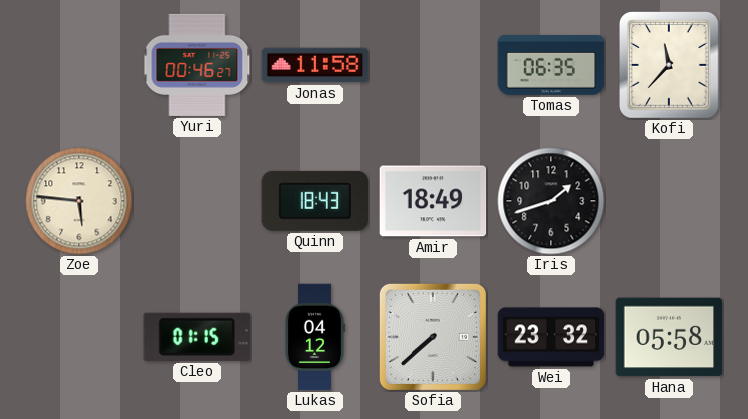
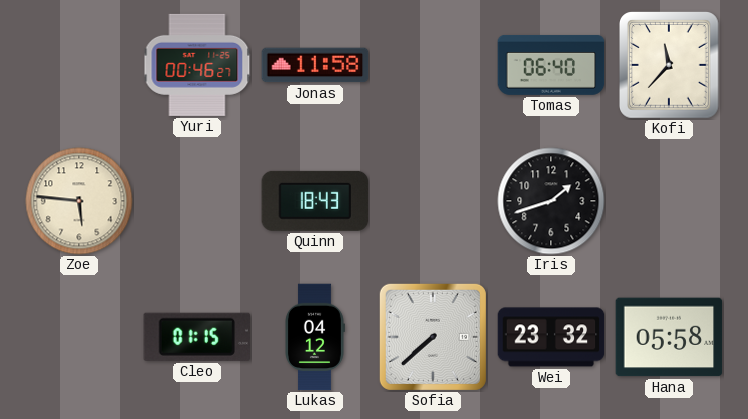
Tomas: 06:35 -> 06:40
Amir: 18:49 -> none
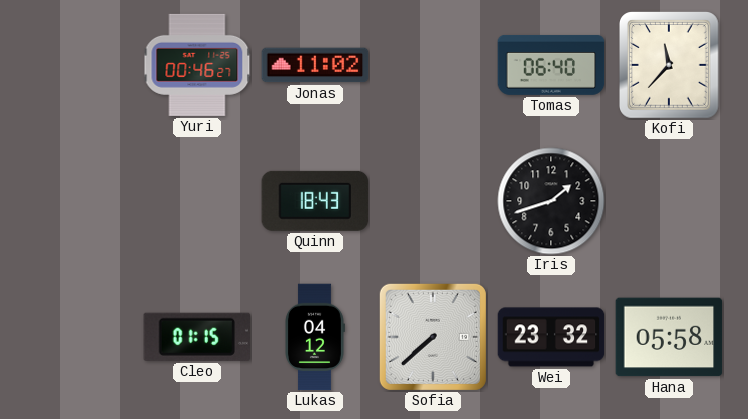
Jonas: 11:58 -> 11:02
Zoe: 5:46 -> none
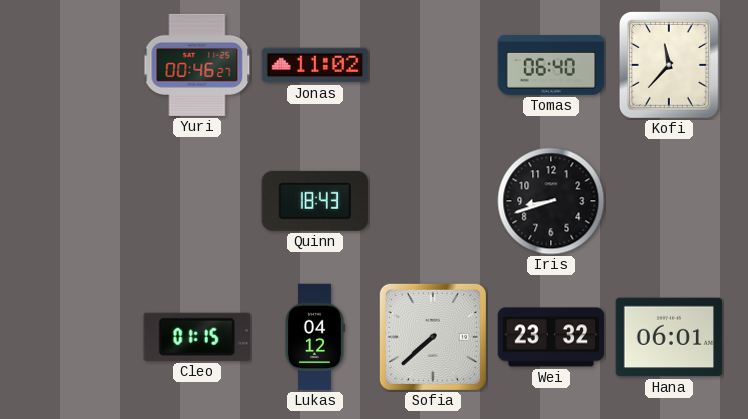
Iris: 1:42 -> 8:42
Hana: 05:58 -> 06:01
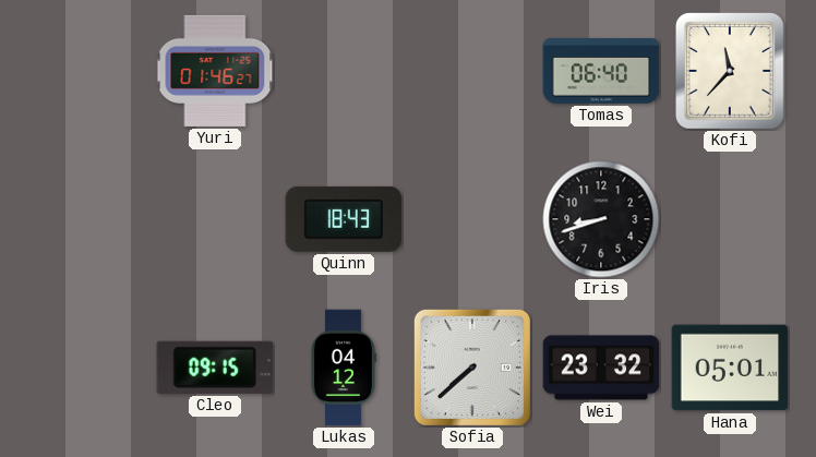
Yuri: 00:46 -> 01:46
Jonas: 11:02 -> none
Cleo: 01:15 -> 09:15
Hana: 06:01 -> 05:01
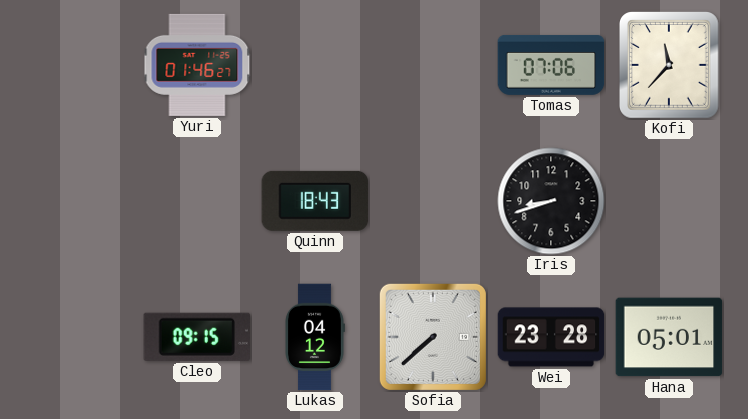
Tomas: 06:40 -> 07:06
Wei: 23:32 -> 23:28
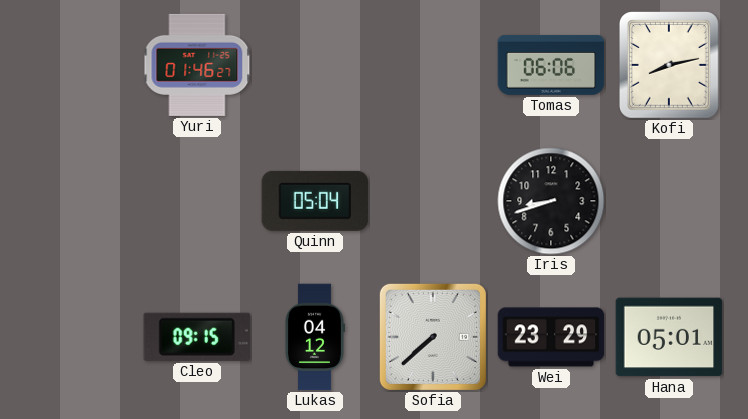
Tomas: 07:06 -> 06:06
Kofi: 11:37 -> 8:13
Quinn: 18:43 -> 05:04
Wei: 23:28 -> 23:29
